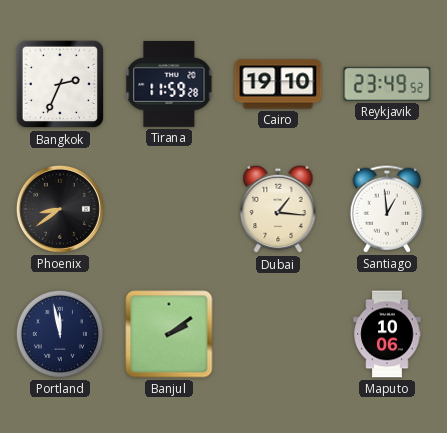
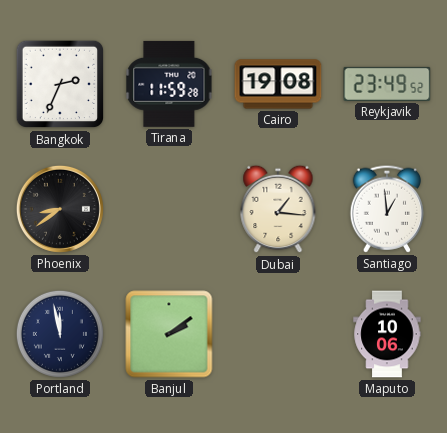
Cairo: 19:10 -> 19:08
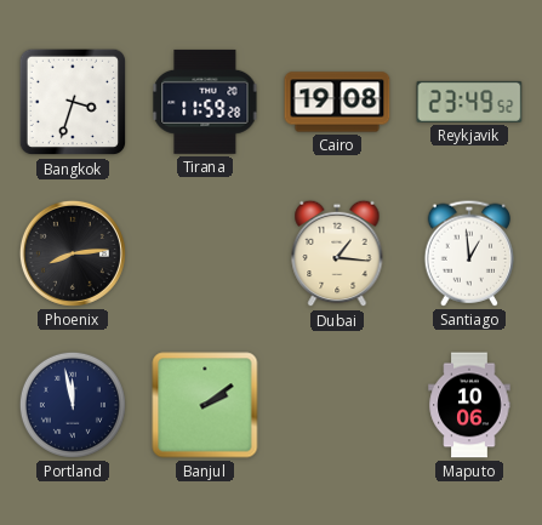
Bangkok: 2:34 -> 3:33
Phoenix: 8:39 -> 8:14
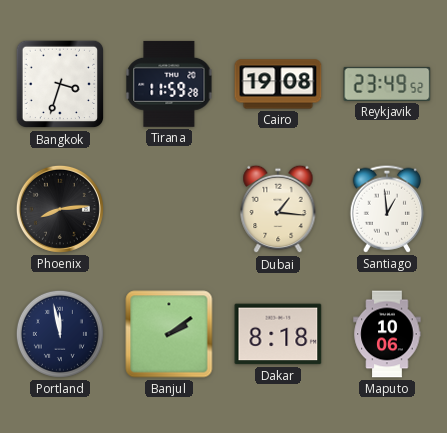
Dakar: none -> 8:18
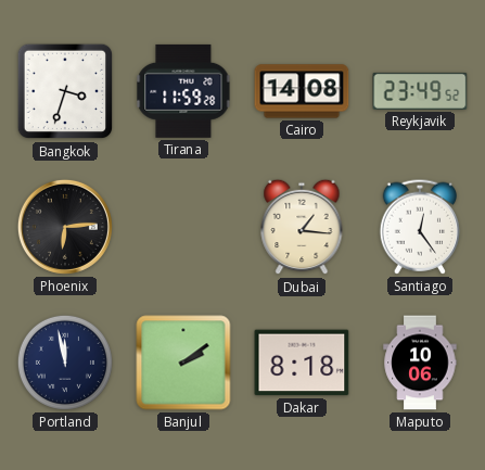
Cairo: 19:08 -> 14:08
Phoenix: 8:14 -> 6:14
Santiago: 12:59 -> 12:24
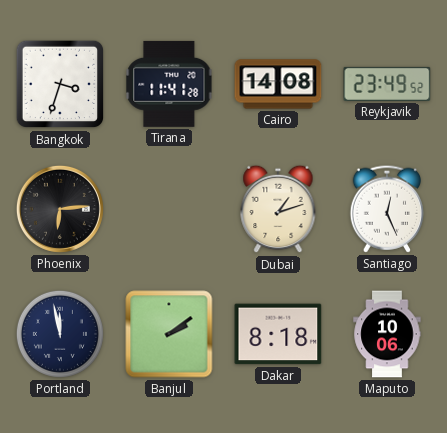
Tirana: 11:59 -> 11:41
Dubai: 1:16 -> 1:12
Santiago: 12:24 -> 12:26
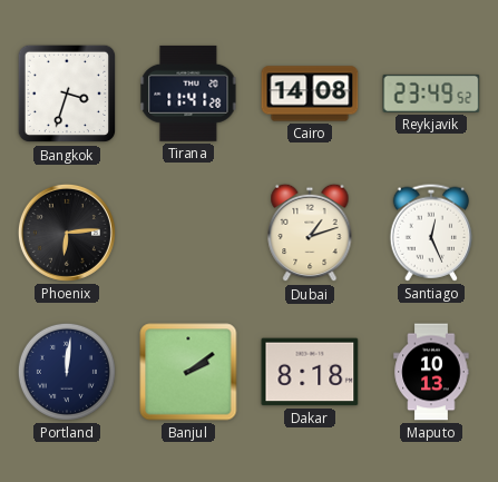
Portland: 11:58 -> 12:01
Maputo: 10:06 -> 10:13
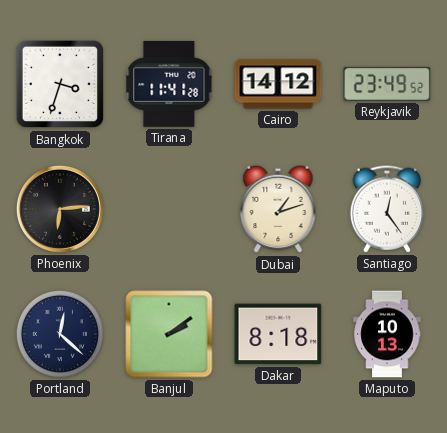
Cairo: 14:08 -> 14:12
Santiago: 12:26 -> 12:24
Portland: 12:01 -> 12:22
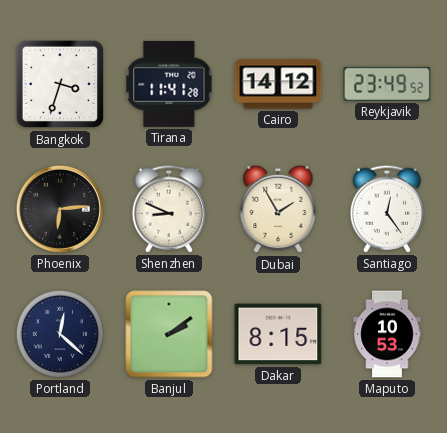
Shenzhen: none -> 8:49
Dubai: 1:12 -> 1:55
Dakar: 8:18 -> 8:15
Maputo: 10:13 -> 10:53
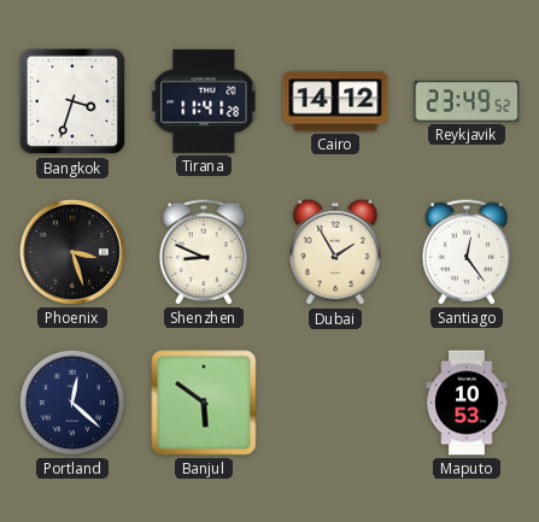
Phoenix: 6:14 -> 3:27
Banjul: 2:09 -> 5:51
Dakar: 8:15 -> none
